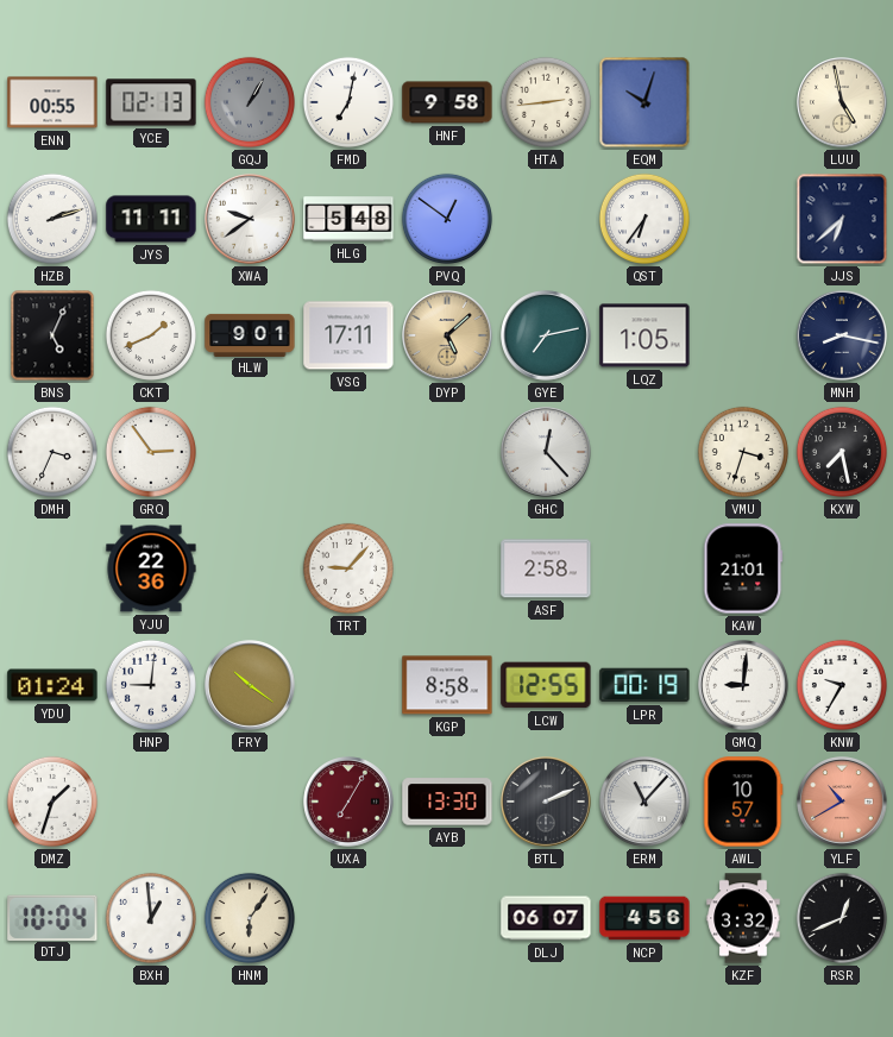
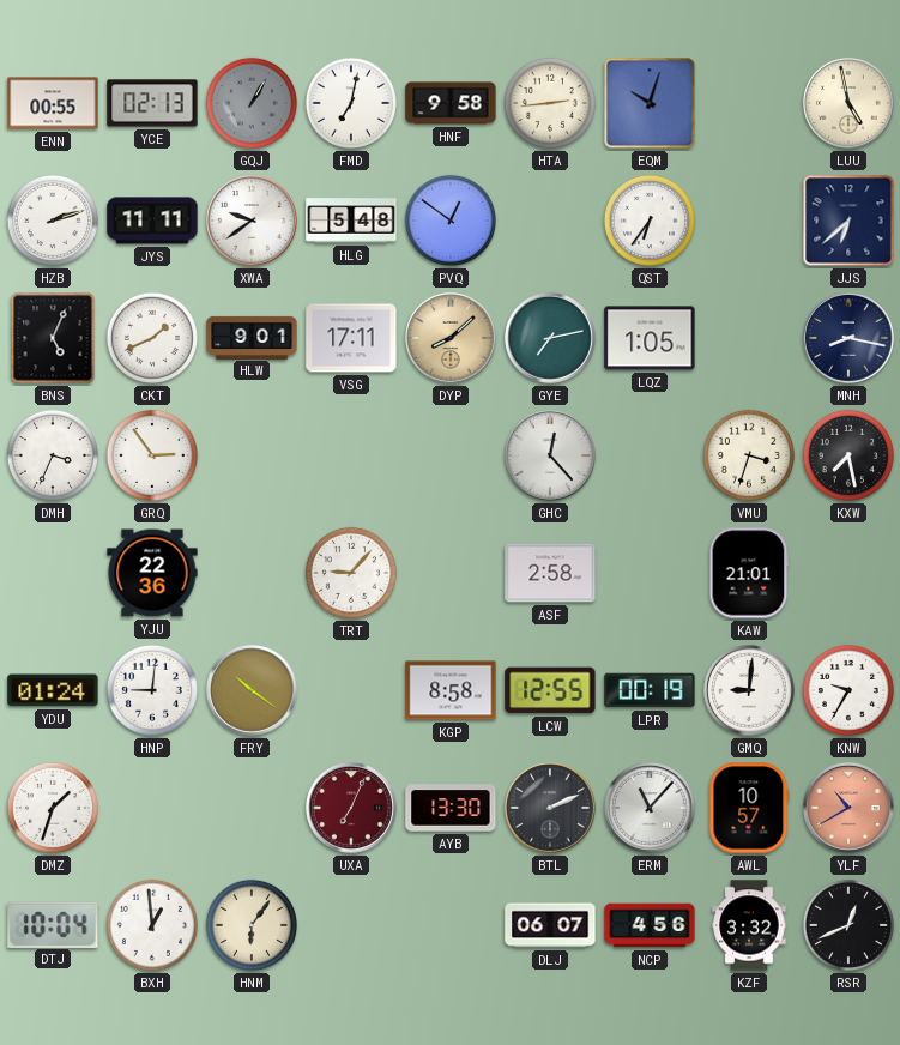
DYP: 5:08 -> 8:08
UXA: 7:05 -> 7:04
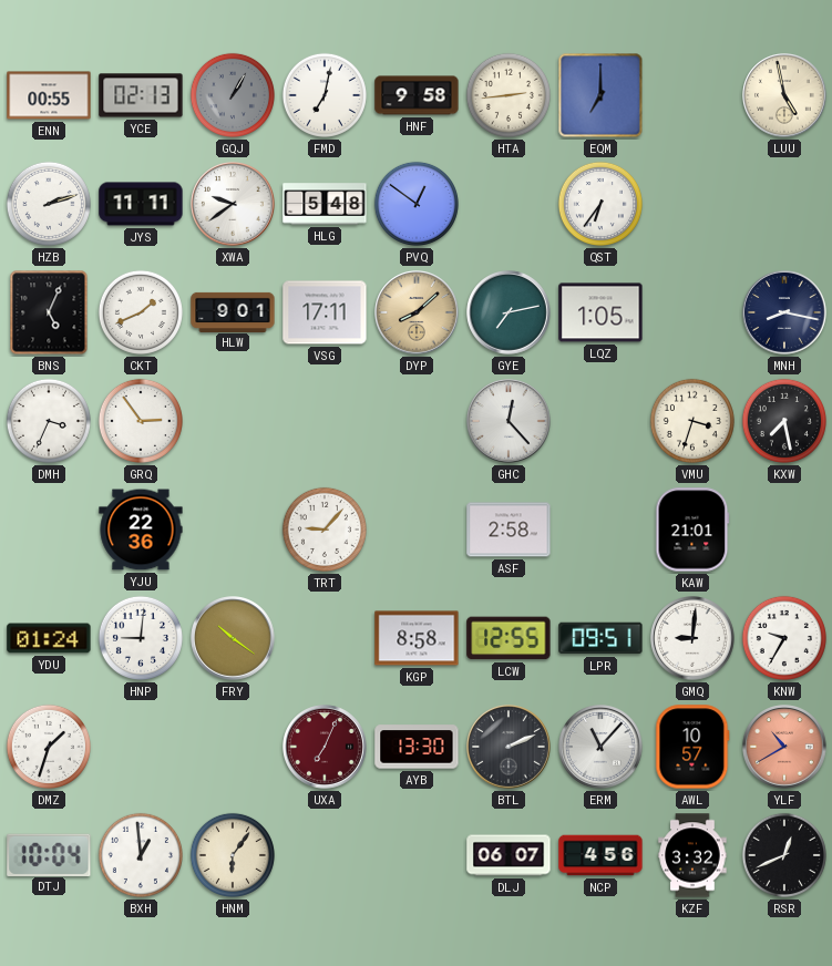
EQM: 10:03 -> 7:00
JJS: 6:38 -> none
LPR: 00:19 -> 09:51
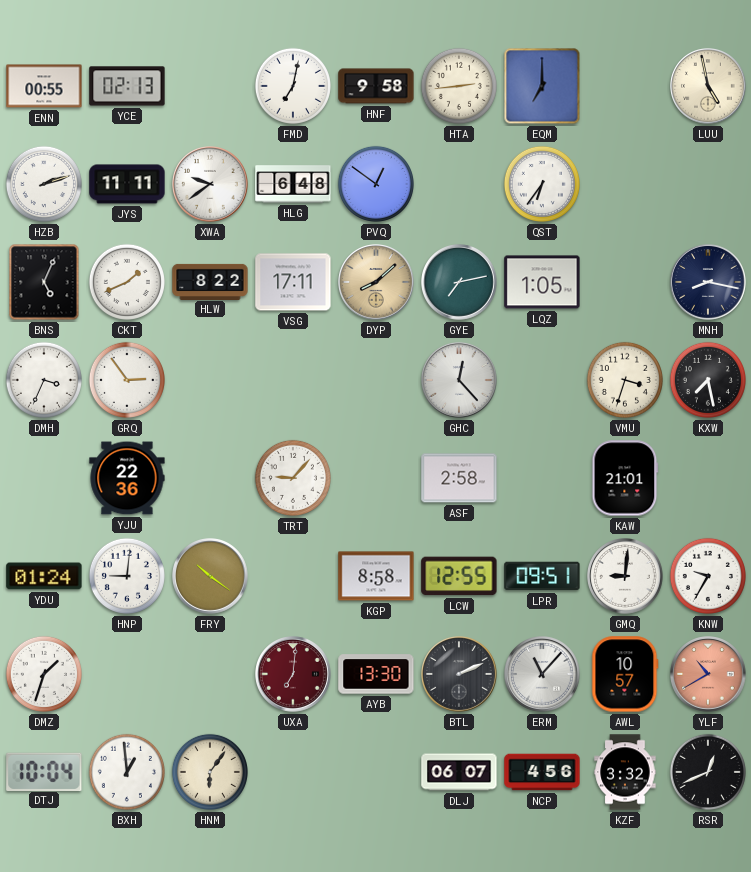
GQJ: 1:05 -> none
HLG: 5:48 -> 6:48
HLW: 9:01 -> 8:22
UXA: 7:04 -> 7:01
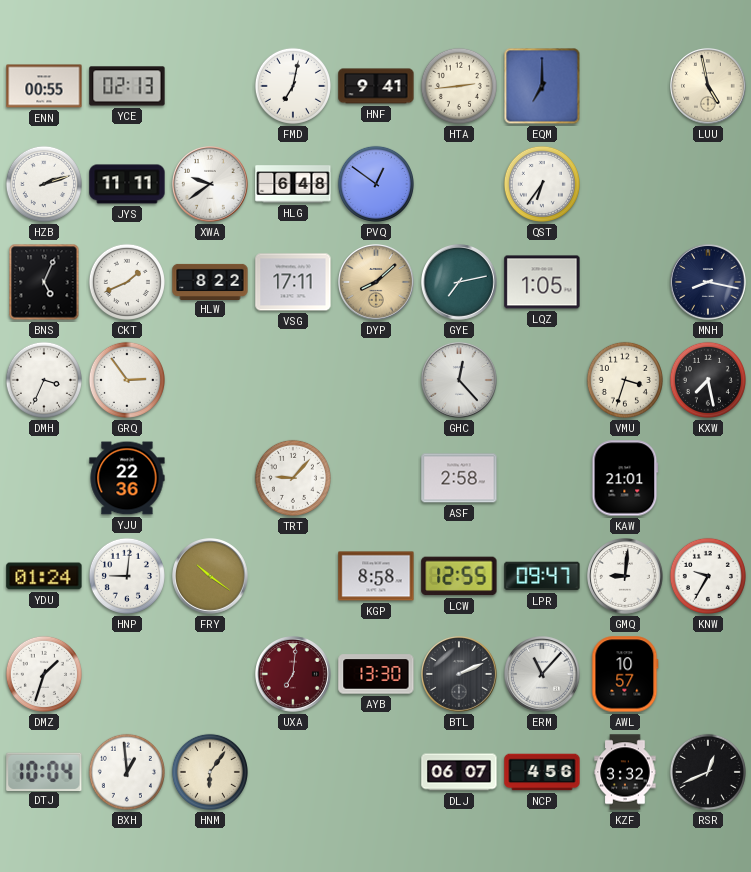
HNF: 9:58 -> 9:41
LPR: 09:51 -> 09:47
YLF: 10:40 -> none
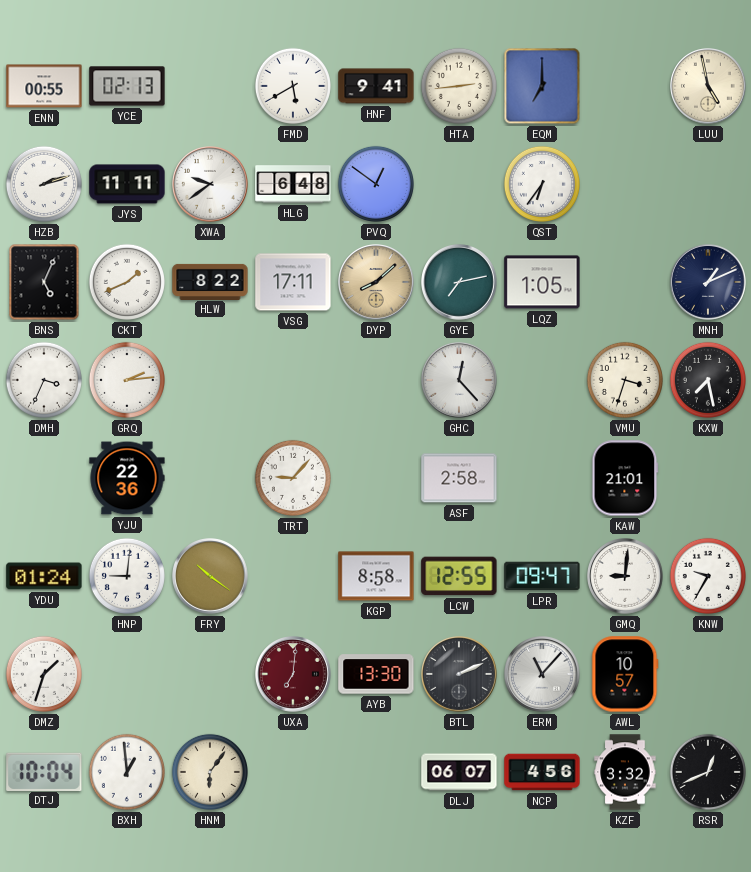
FMD: 7:02 -> 5:40
MNH: 8:17 -> 1:11
GRQ: 2:54 -> 2:14
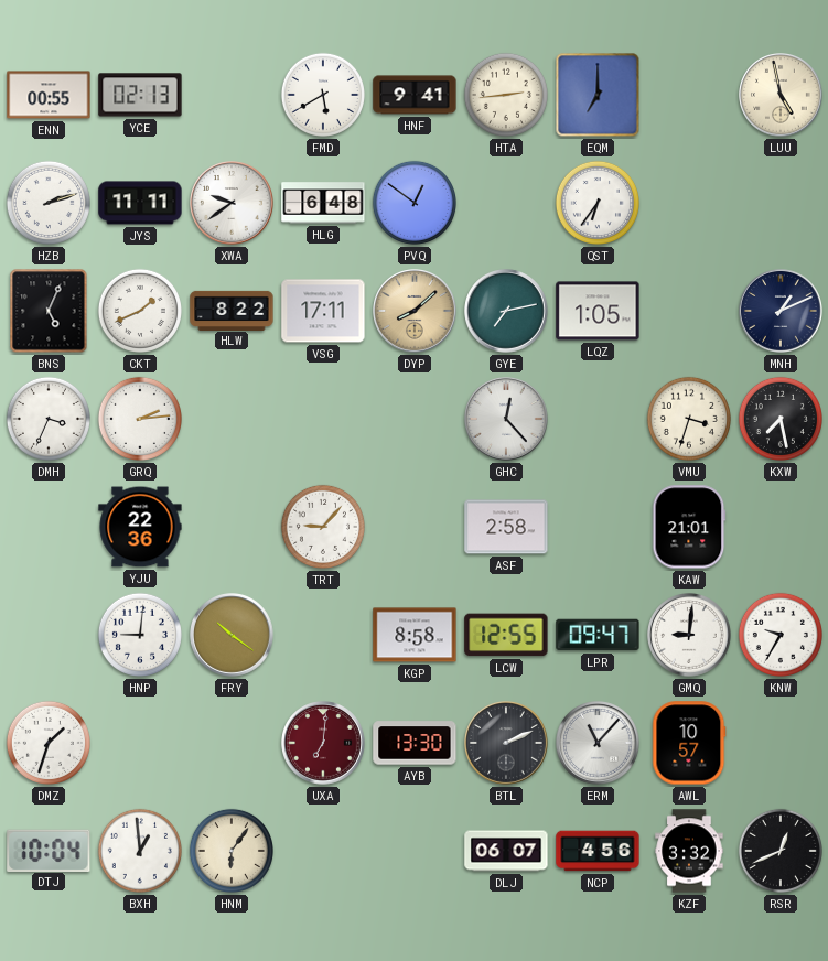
YDU: 01:24 -> none
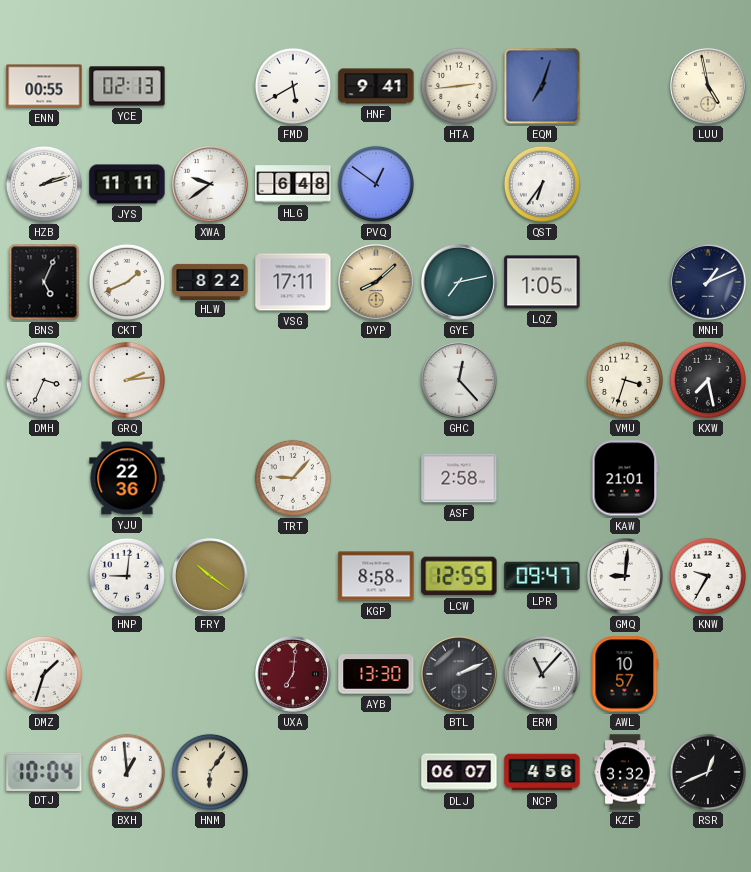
EQM: 7:00 -> 7:03
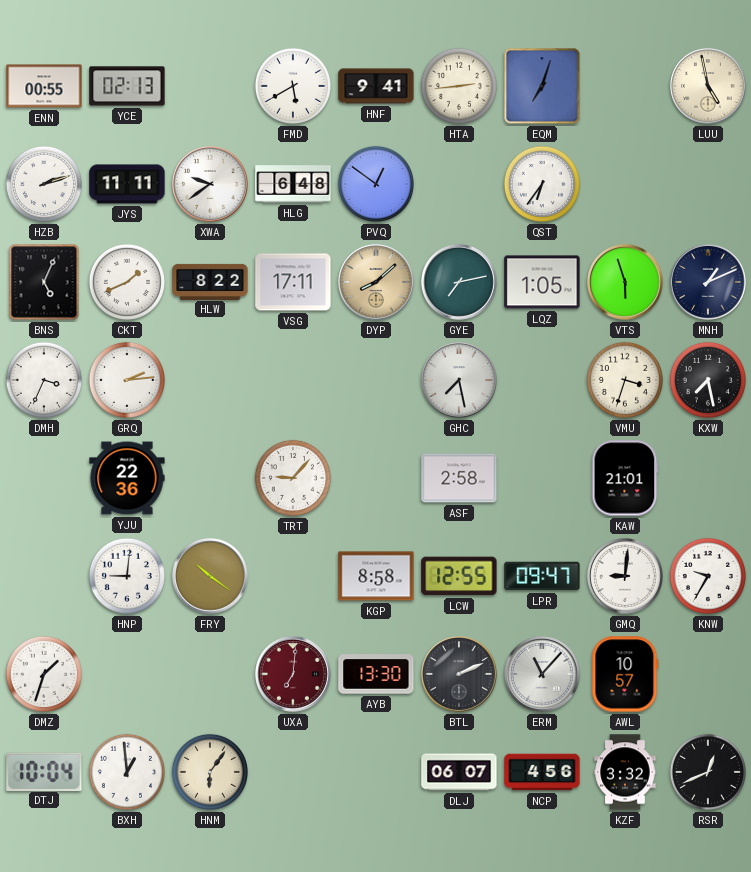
VTS: none -> 5:57
GHC: 12:23 -> 7:28
